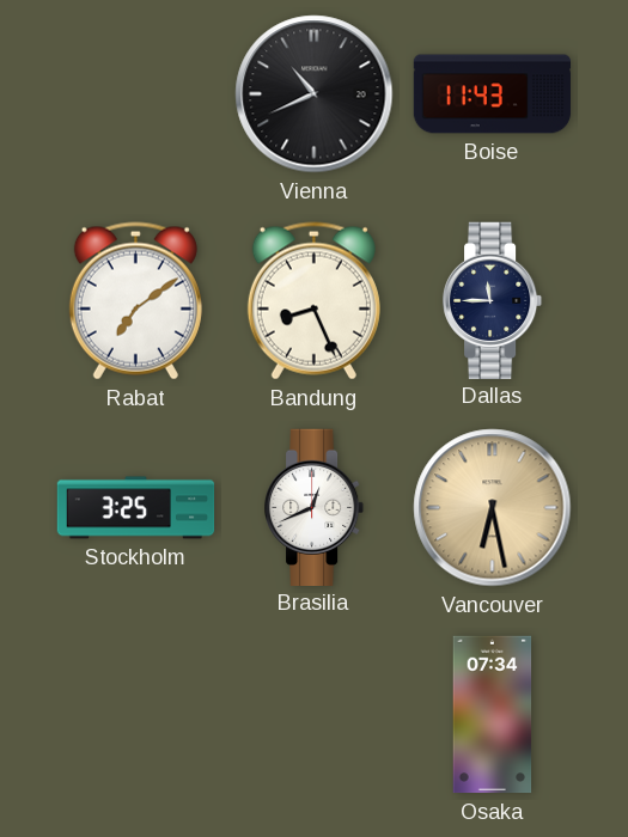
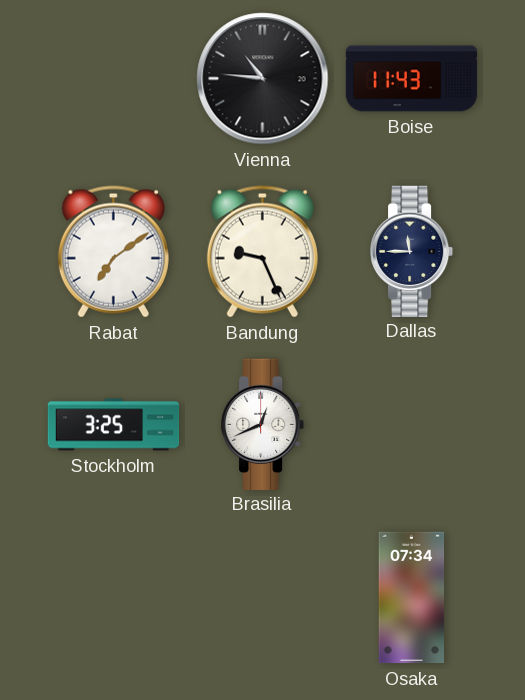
Vienna: 10:41 -> 10:46
Bandung: 8:26 -> 9:26
Vancouver: 6:28 -> none
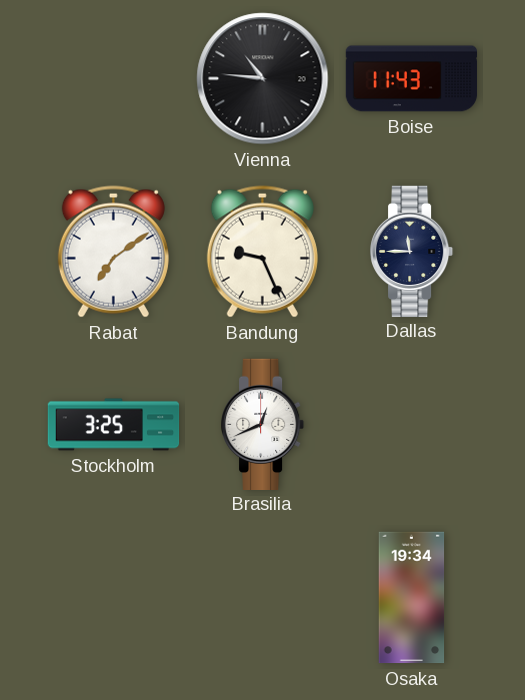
Osaka: 07:34 -> 19:34
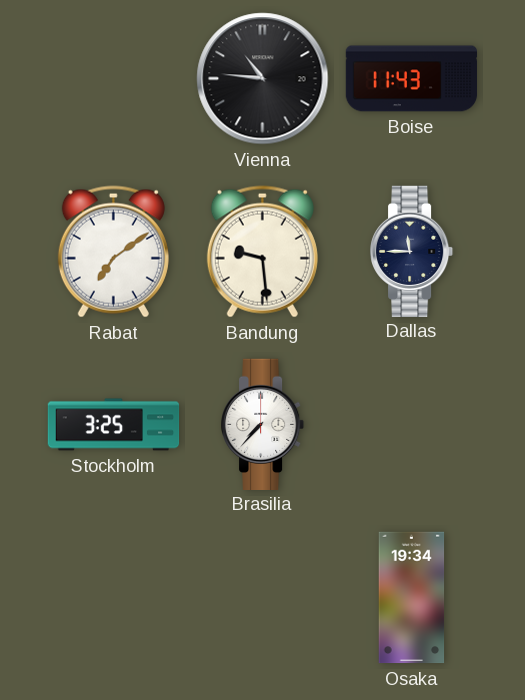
Bandung: 9:26 -> 9:29
Brasilia: 12:41 -> 7:37
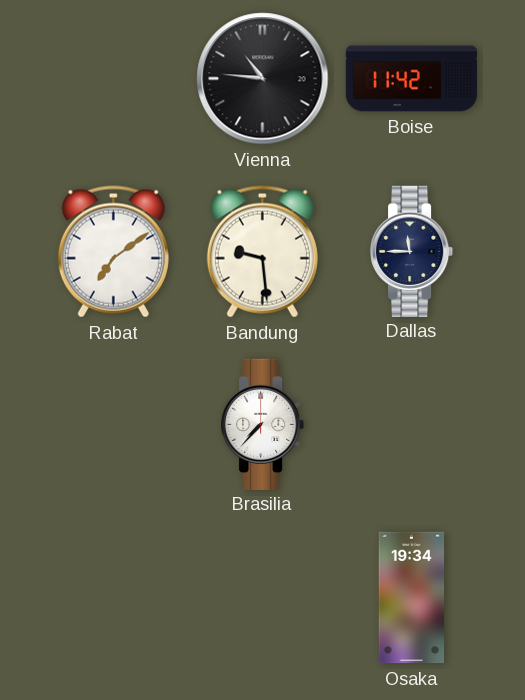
Boise: 11:43 -> 11:42
Stockholm: 3:25 -> none
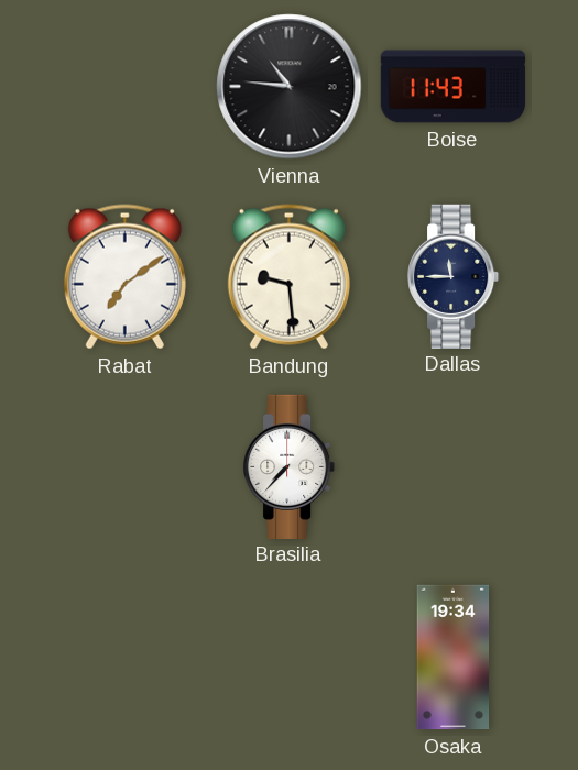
Boise: 11:42 -> 11:43
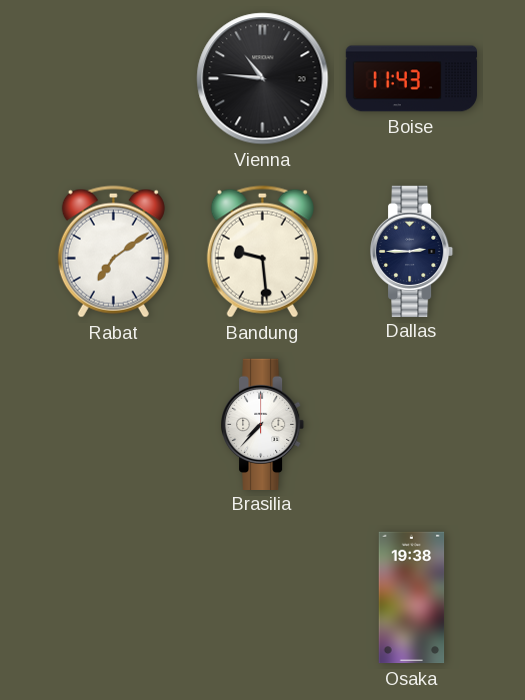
Dallas: 11:45 -> 2:45
Osaka: 19:34 -> 19:38
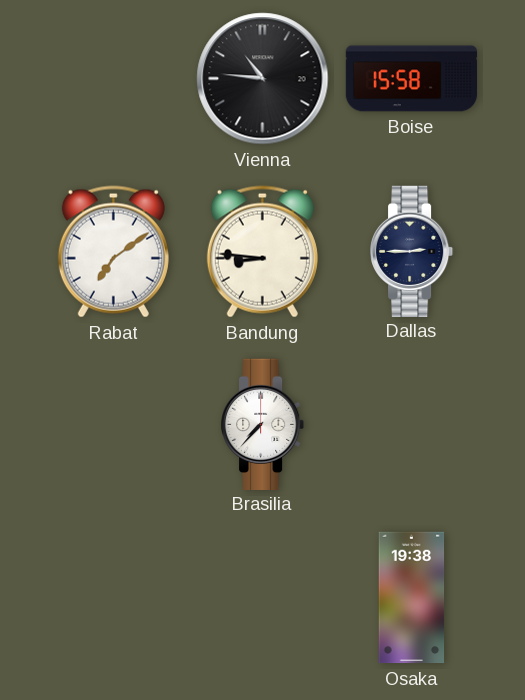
Boise: 11:43 -> 15:58
Bandung: 9:29 -> 8:46
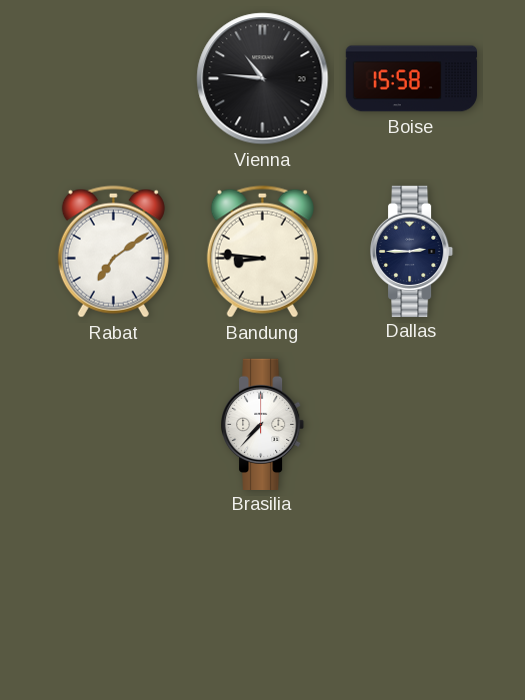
Osaka: 19:38 -> none
